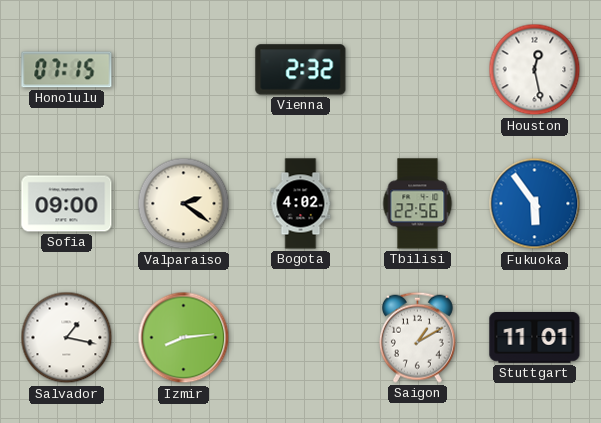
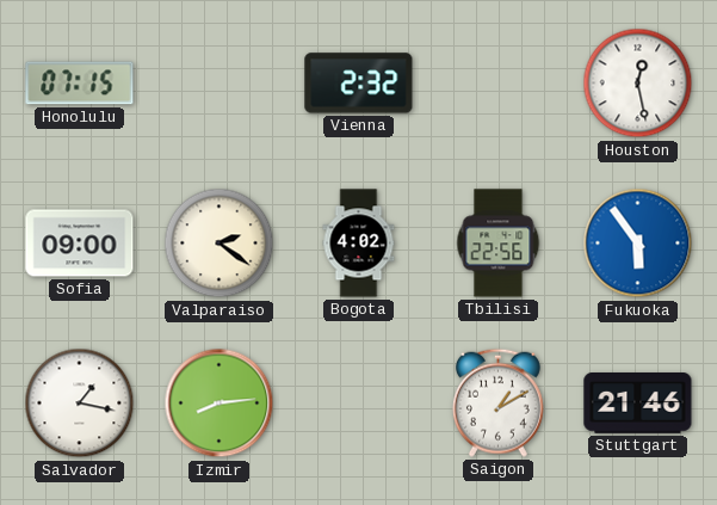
Stuttgart: 11:01 -> 21:46
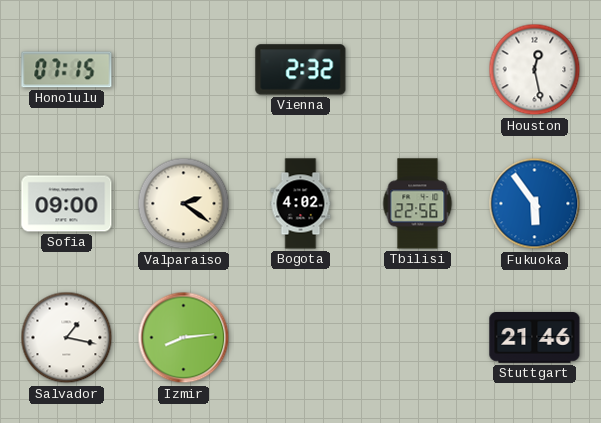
Saigon: 1:10 -> none
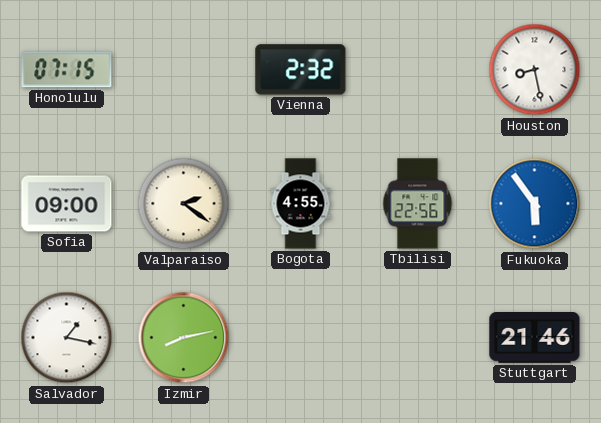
Houston: 12:28 -> 8:28
Bogota: 4:02 -> 4:55
Izmir: 8:14 -> 8:13
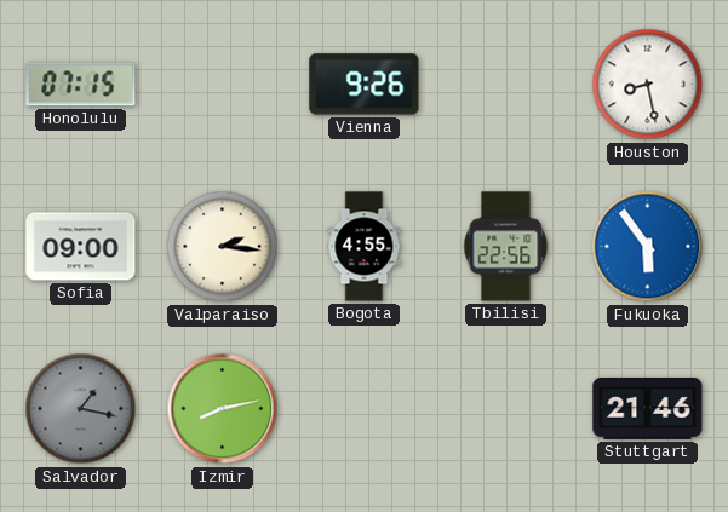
Vienna: 2:32 -> 9:26
Valparaiso: 2:21 -> 2:16
Salvador dial: white -> grey
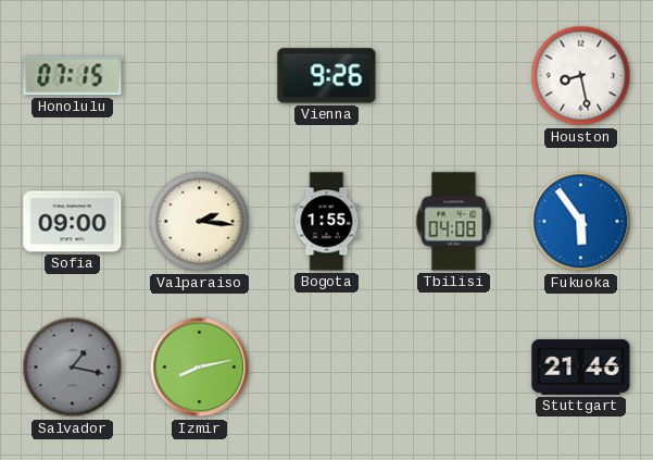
Bogota: 4:55 -> 1:55
Tbilisi: 22:56 -> 04:08
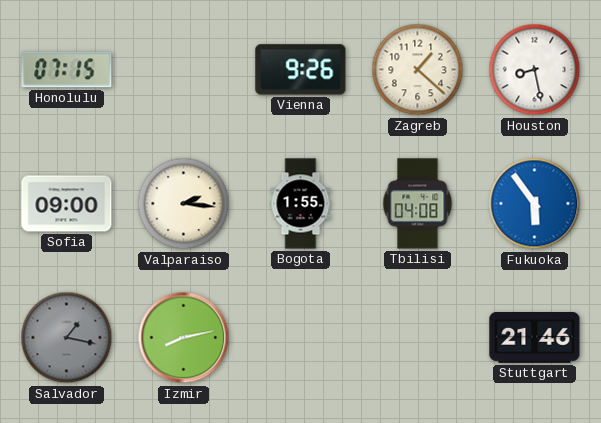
Zagreb: none -> 1:22
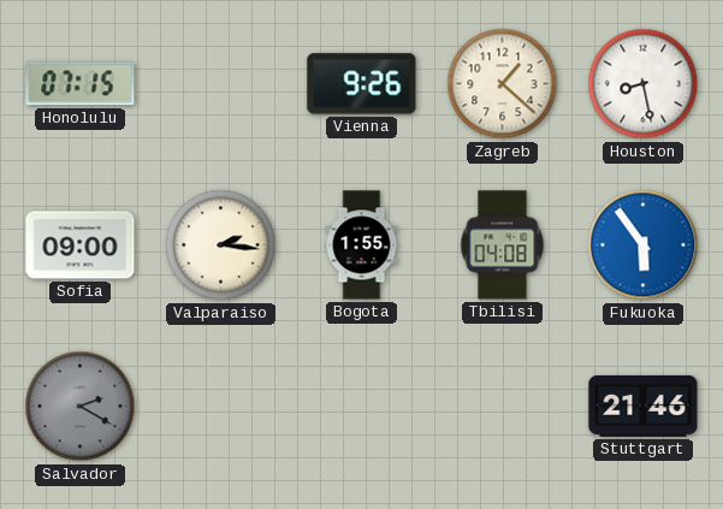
Salvador: 1:17 -> 2:20
Izmir: 8:13 -> none
